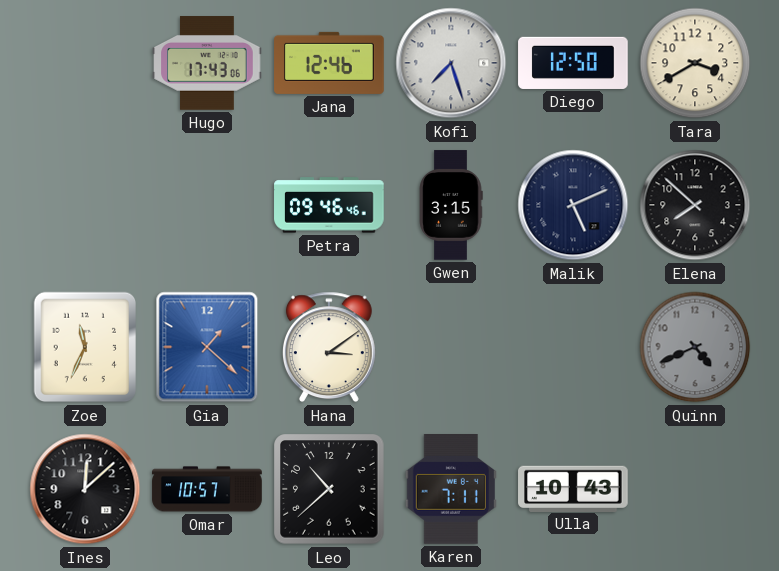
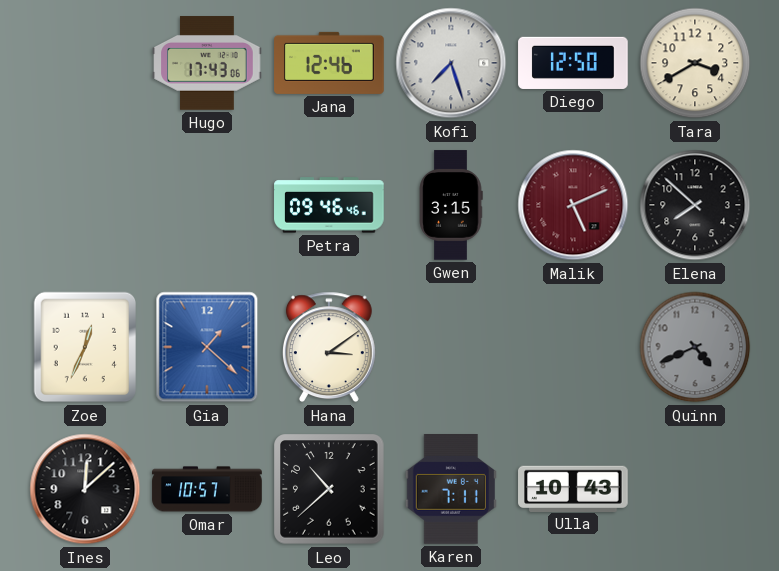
Malik dial: navy -> burgundy
Zoe: 11:34 -> 12:34
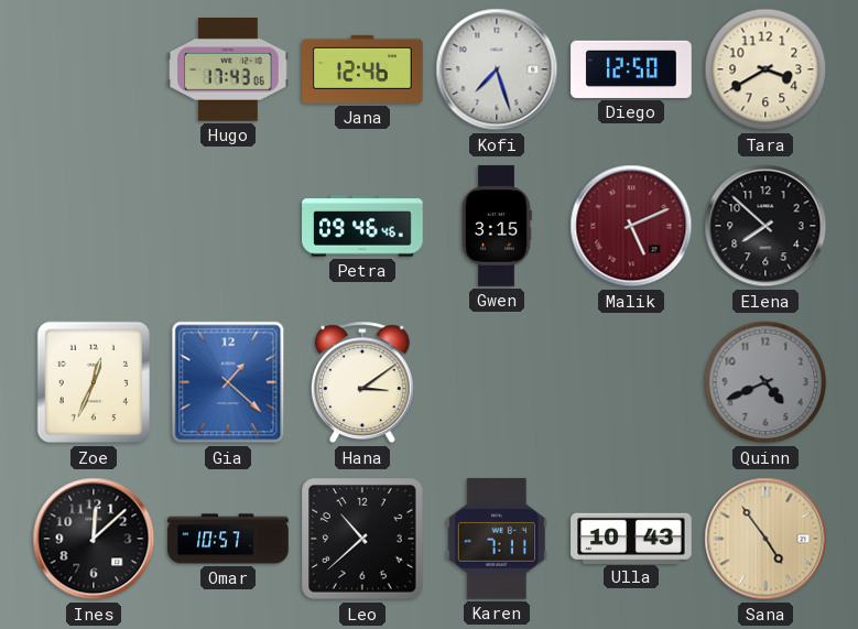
Sana: none -> 4:54
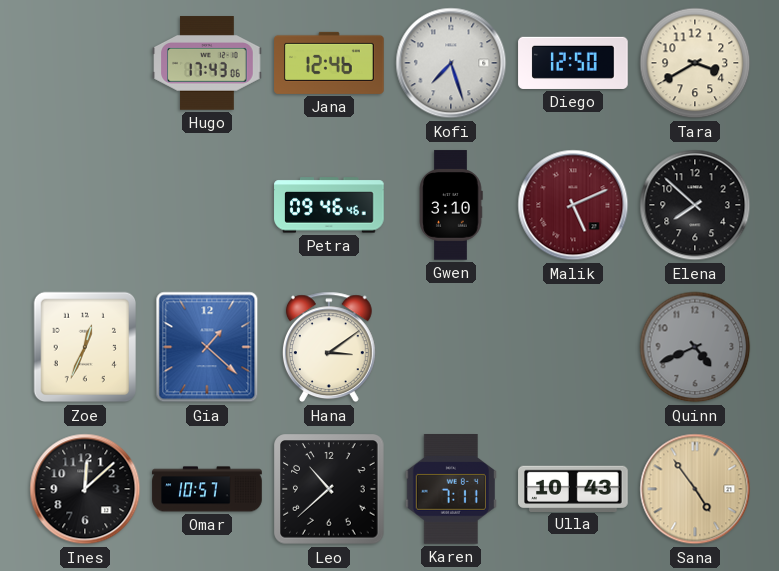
Gwen: 3:15 -> 3:10
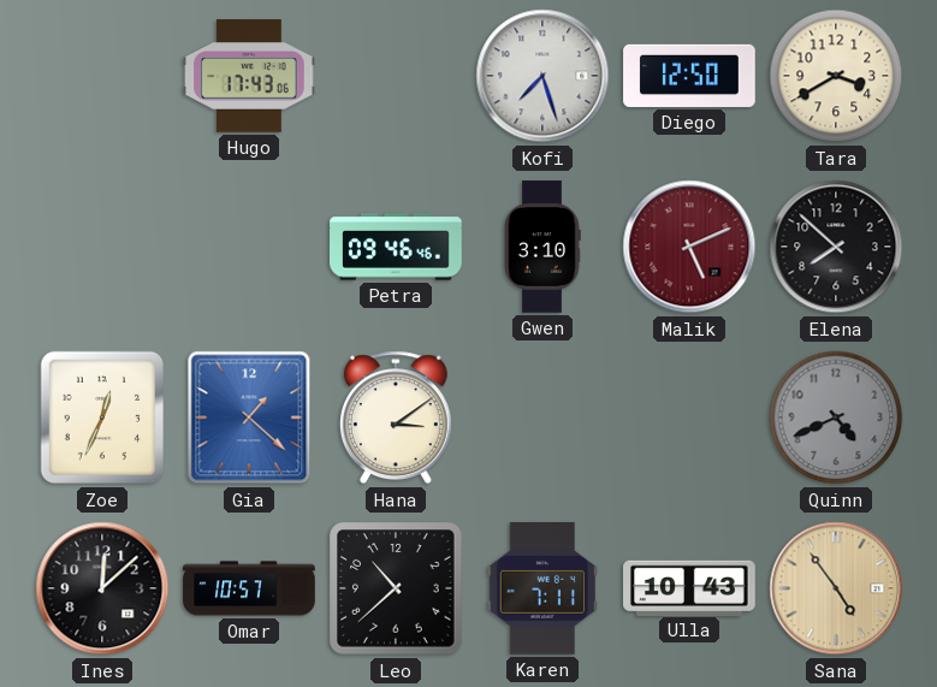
Jana: 12:46 -> none
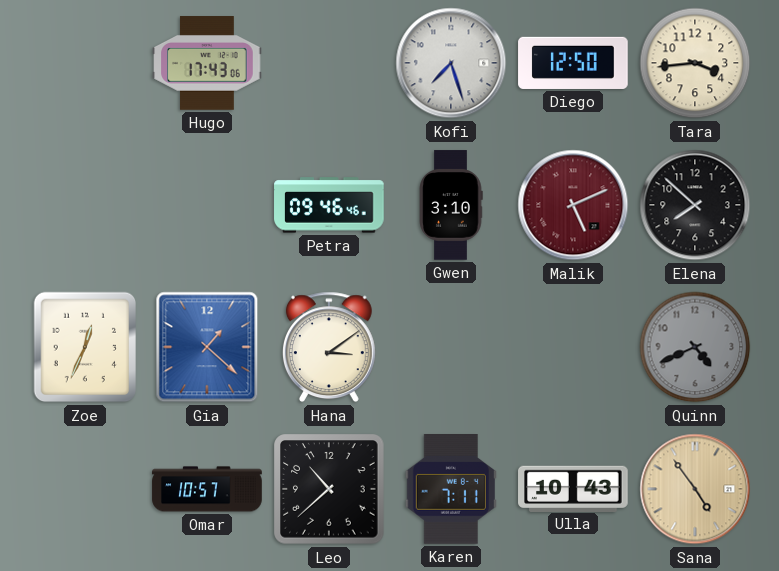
Tara: 3:40 -> 3:44
Ines: 12:08 -> none
